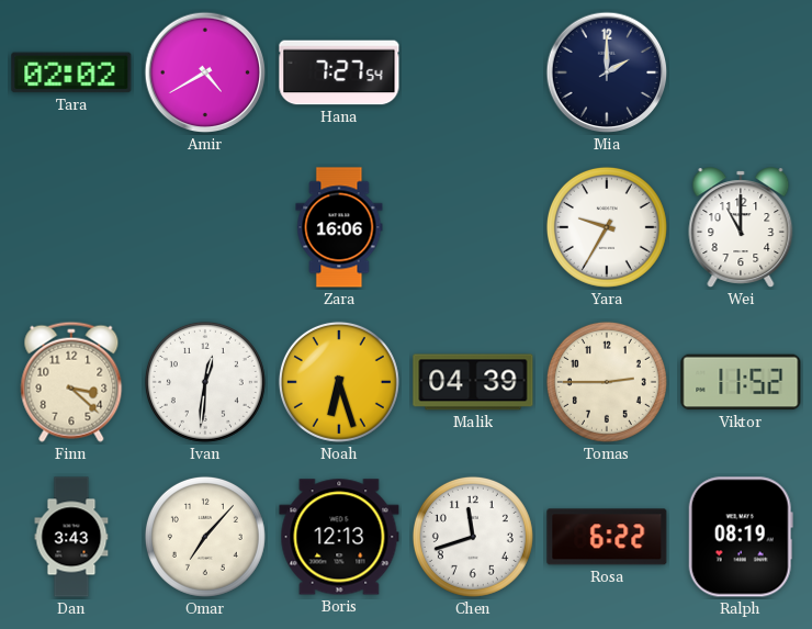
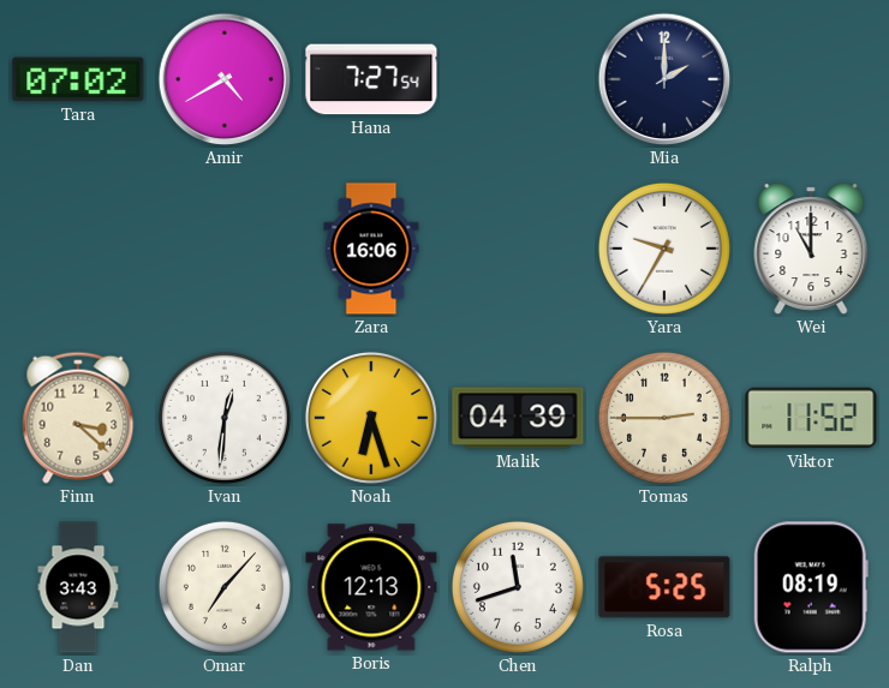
Tara: 02:02 -> 07:02
Rosa: 6:22 -> 5:25
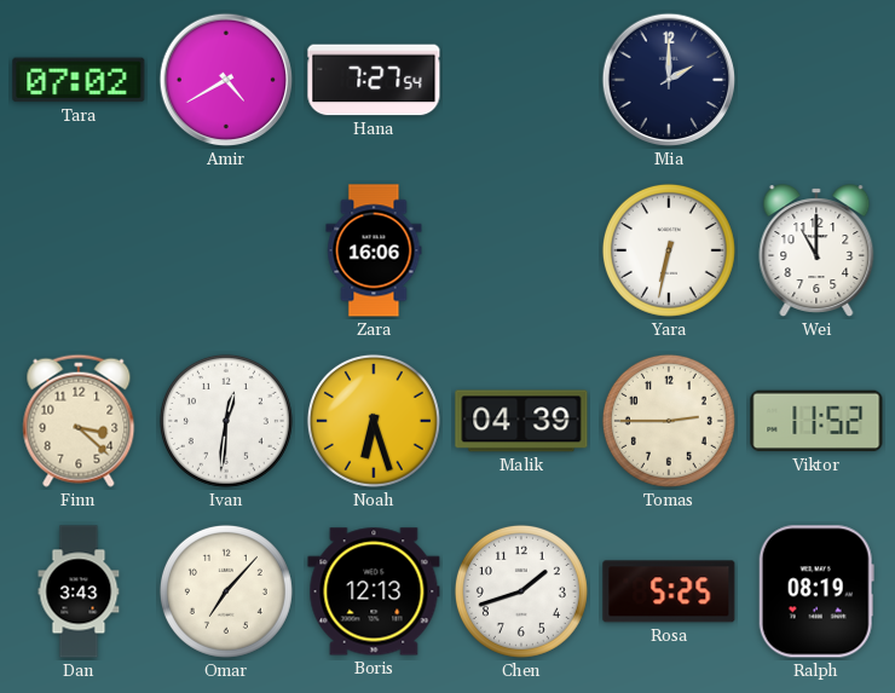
Yara: 9:35 -> 6:32
Chen: 11:42 -> 1:42
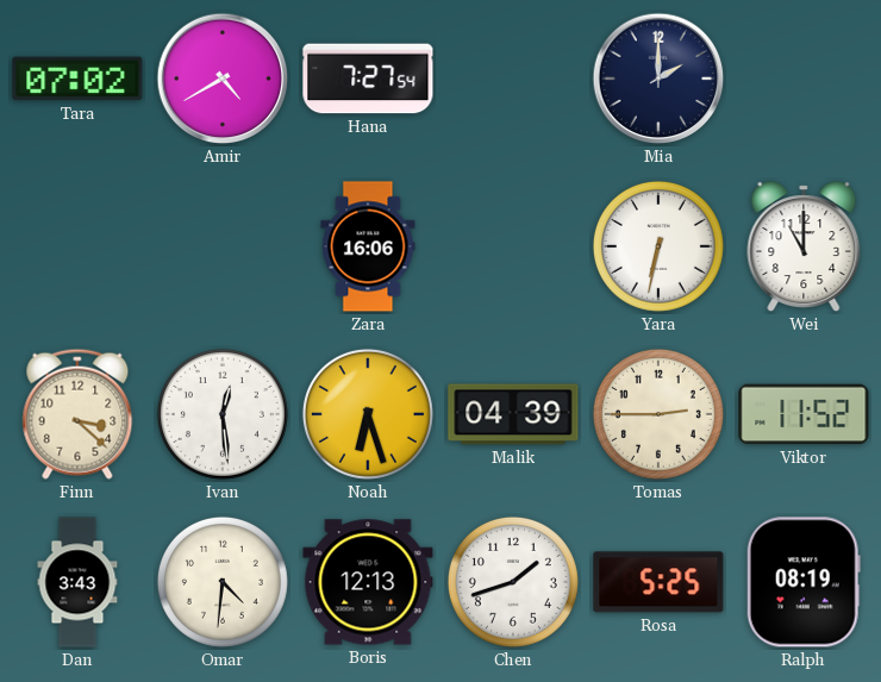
Ivan: 12:31 -> 12:29
Omar: 7:07 -> 4:31
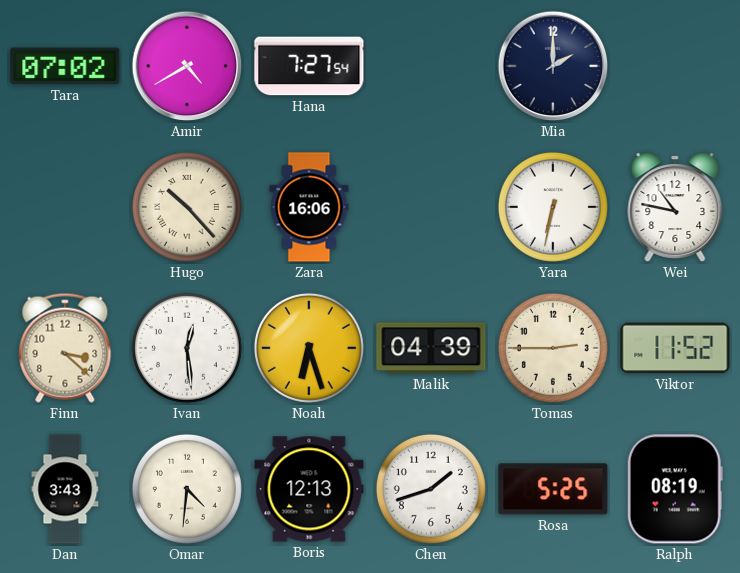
Hugo: none -> 10:23
Wei: 11:00 -> 10:47
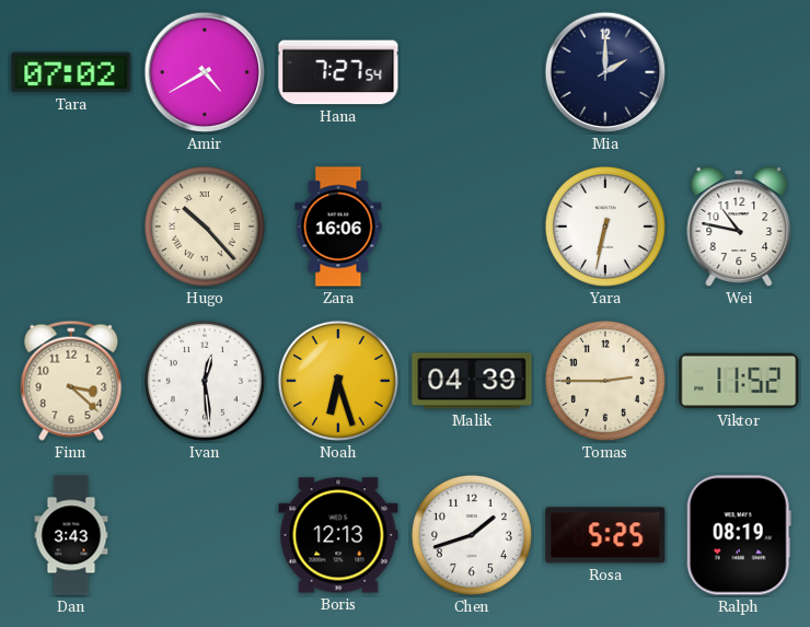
Omar: 4:31 -> none
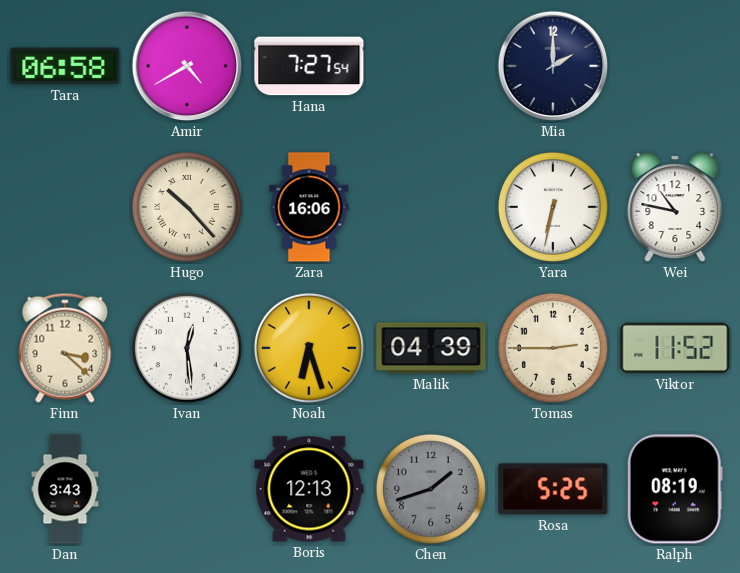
Tara: 07:02 -> 06:58
Chen dial: white -> grey
